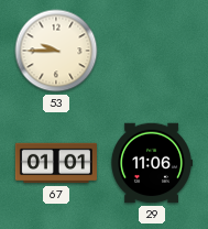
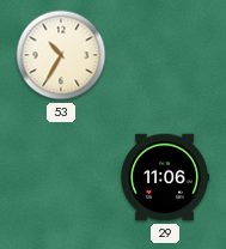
53: 9:45 -> 10:35
67: 01:01 -> none
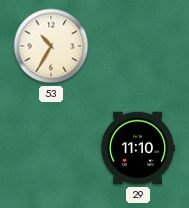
29: 11:06 -> 11:10
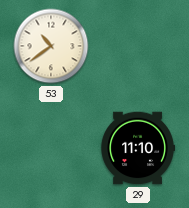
53: 10:35 -> 10:39
